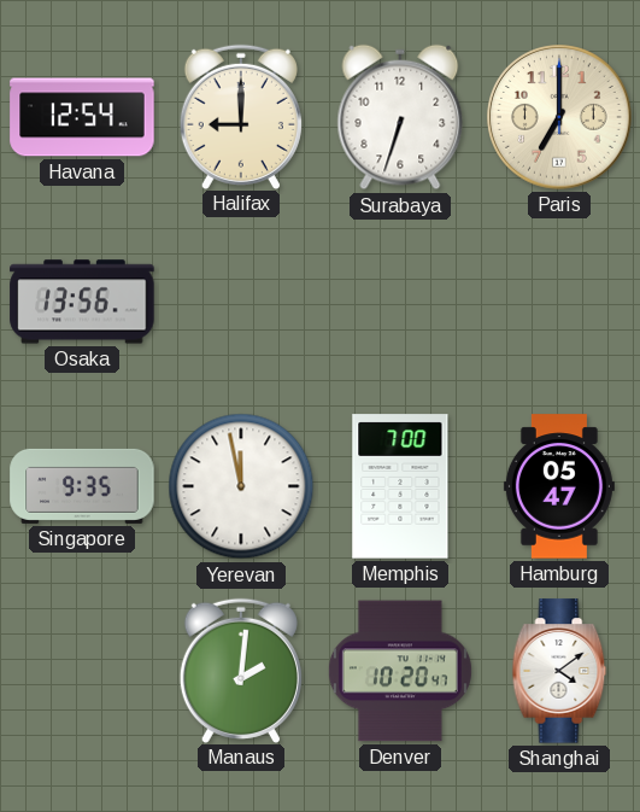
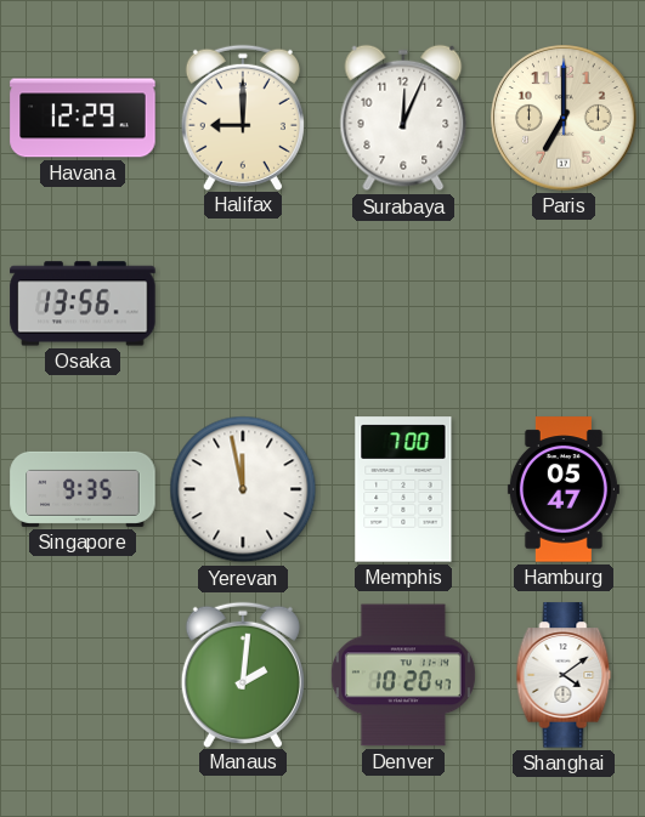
Havana: 12:54 -> 12:29
Surabaya: 6:33 -> 12:04
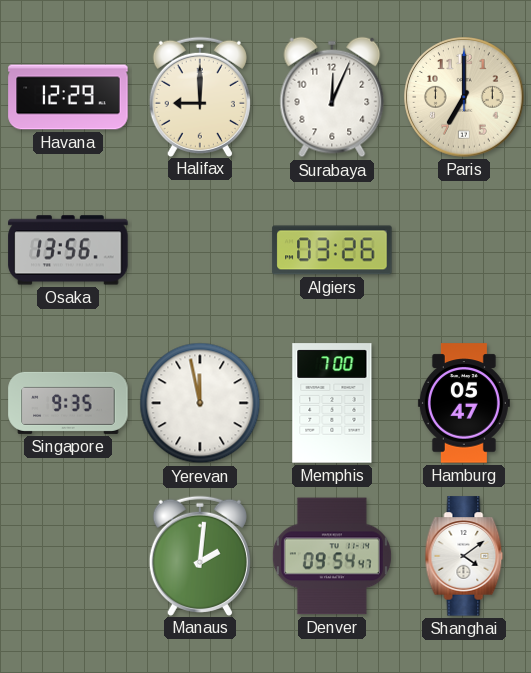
Algiers: none -> 03:26
Denver: 10:20 -> 09:54
